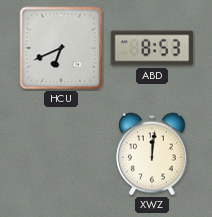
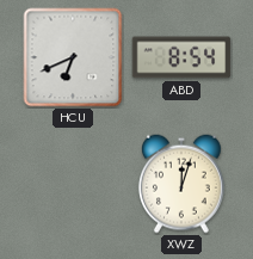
ABD: 8:53 -> 8:54
XWZ: 12:01 -> 12:03
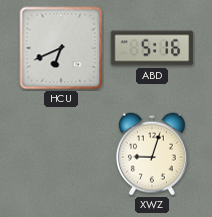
ABD: 8:54 -> 5:16
XWZ: 12:03 -> 9:03
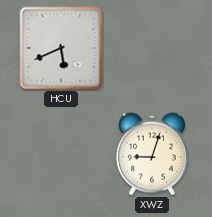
HCU: 6:41 -> 5:41
ABD: 5:16 -> none
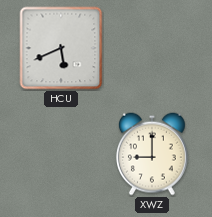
XWZ: 9:03 -> 9:00
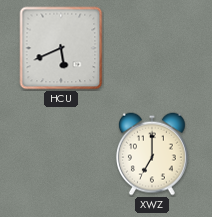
XWZ: 9:00 -> 7:00
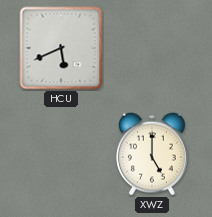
XWZ: 7:00 -> 5:00
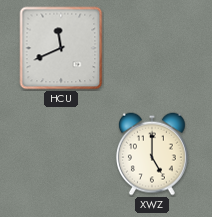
HCU: 5:41 -> 11:41
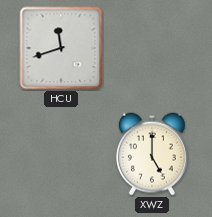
HCU: 11:41 -> 11:42
